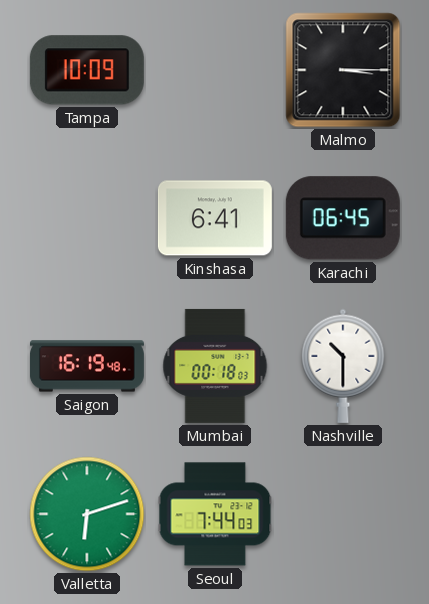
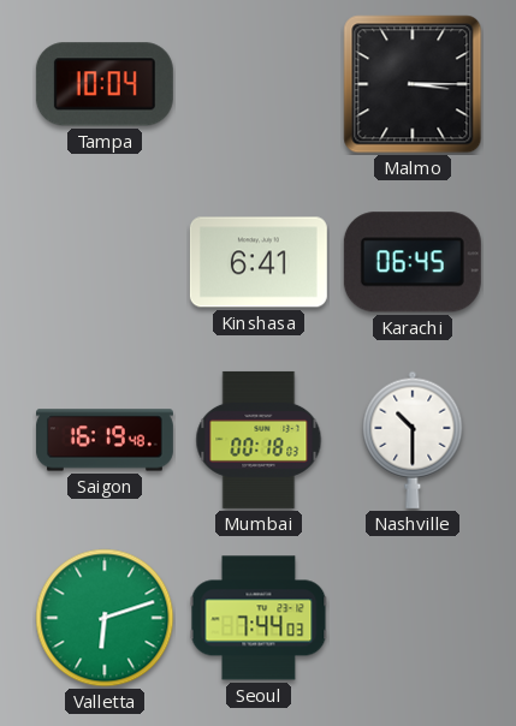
Tampa: 10:09 -> 10:04
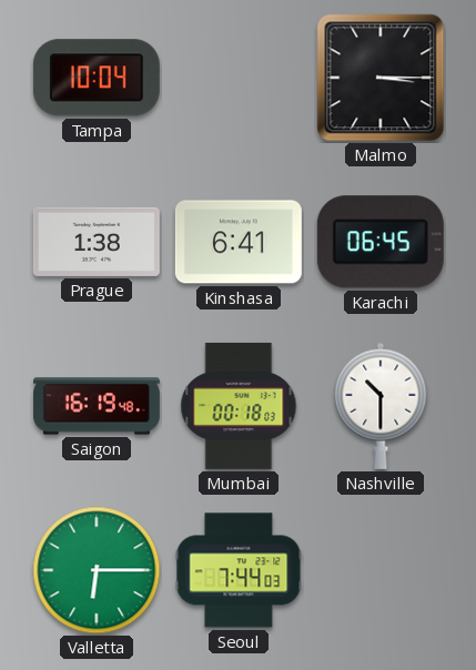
Prague: none -> 1:38
Valletta: 6:12 -> 6:15
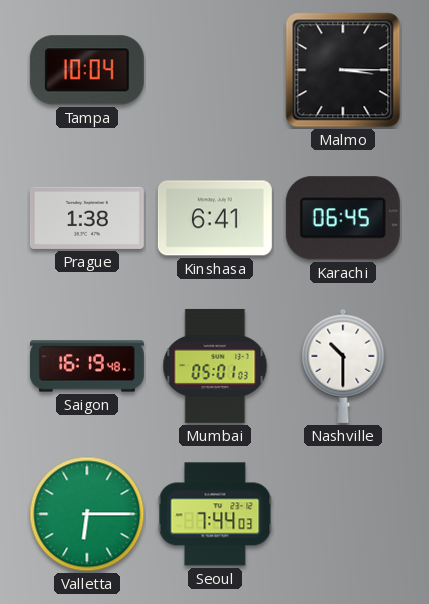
Mumbai: 00:18 -> 05:01
